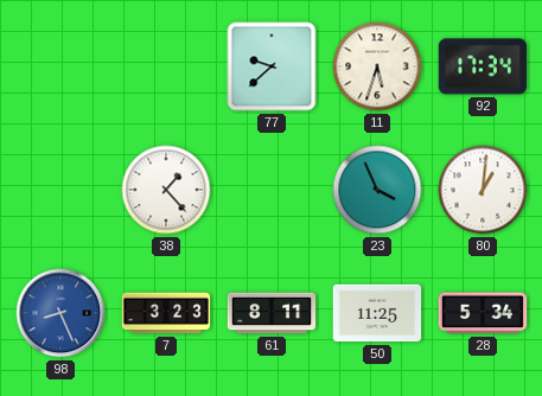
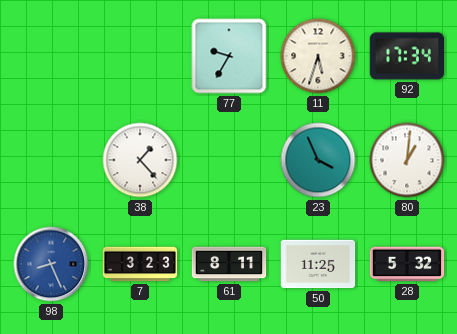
77: 9:38 -> 9:35
28: 5:34 -> 5:32
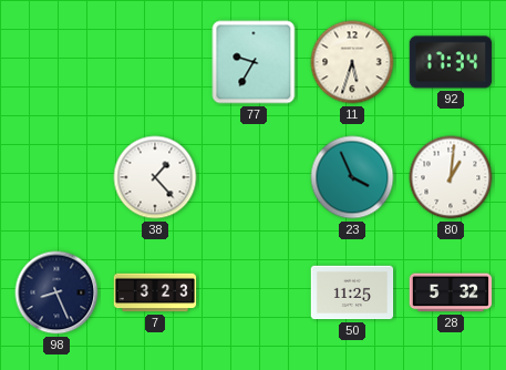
98 dial: blue -> navy
61: 8:11 -> none
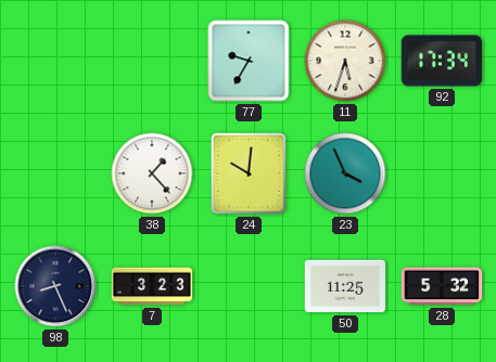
24: none -> 10:01
80: 1:01 -> none
